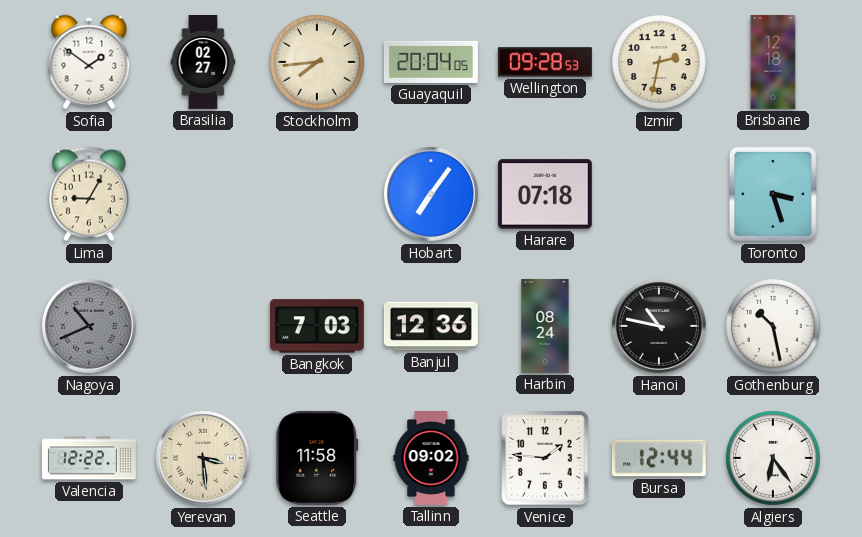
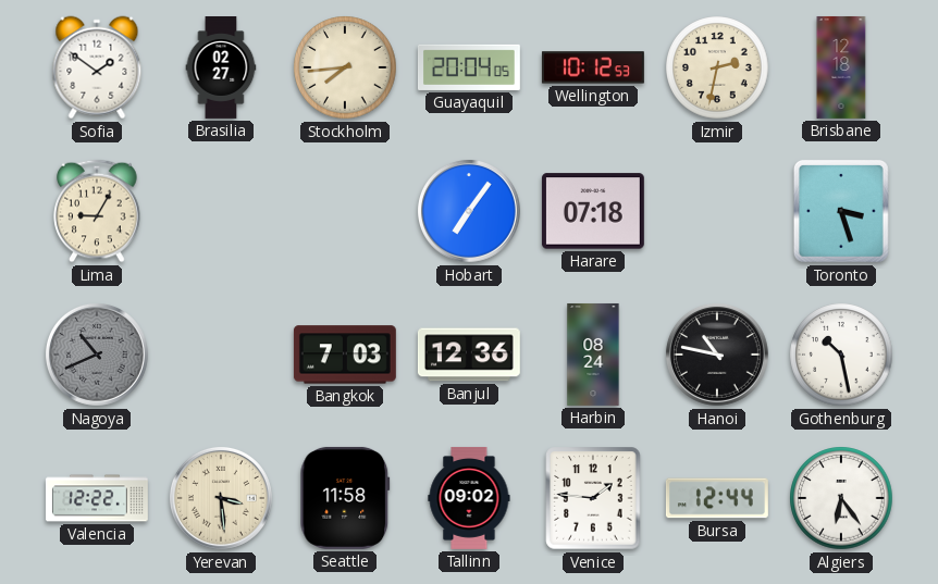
Wellington: 09:28 -> 10:12
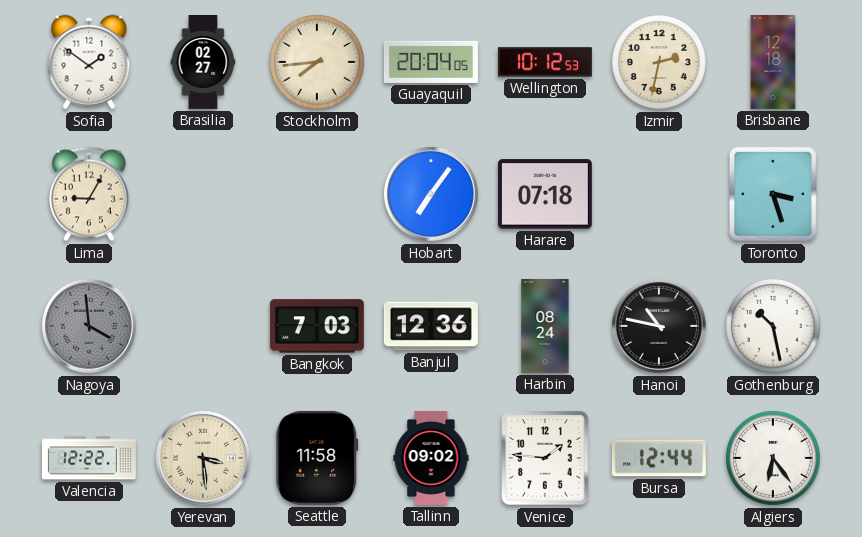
Nagoya: 10:41 -> 3:59
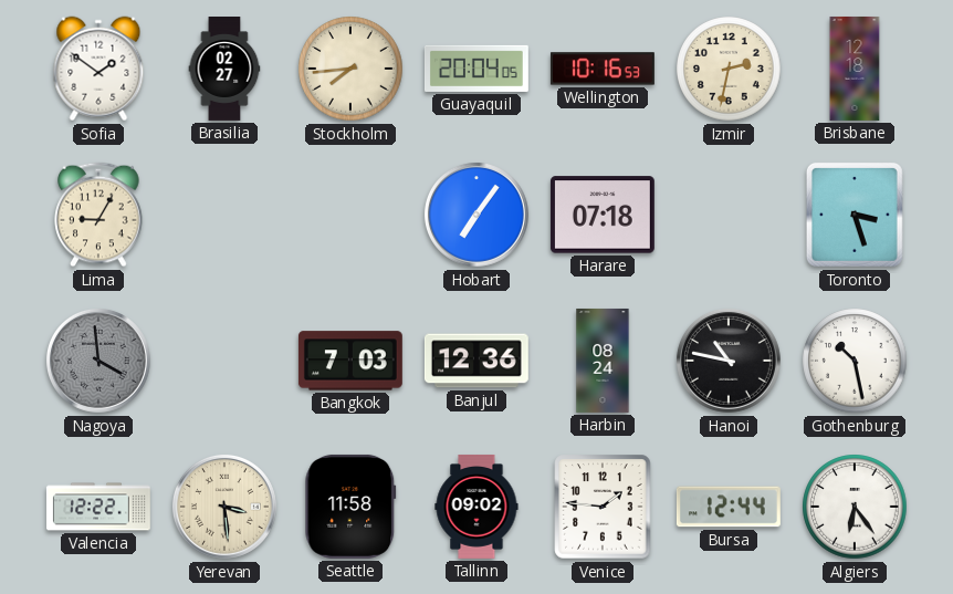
Wellington: 10:12 -> 10:16
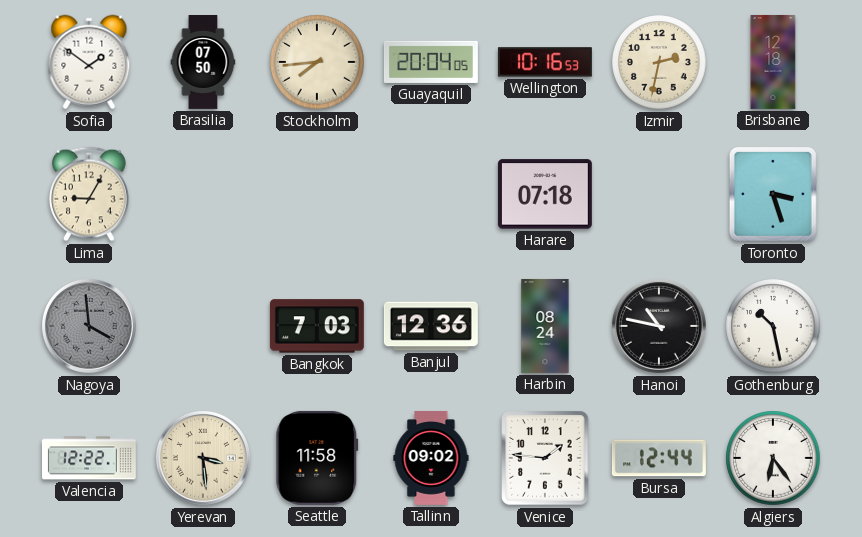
Brasilia: 02:27 -> 07:50
Hobart: 7:06 -> none
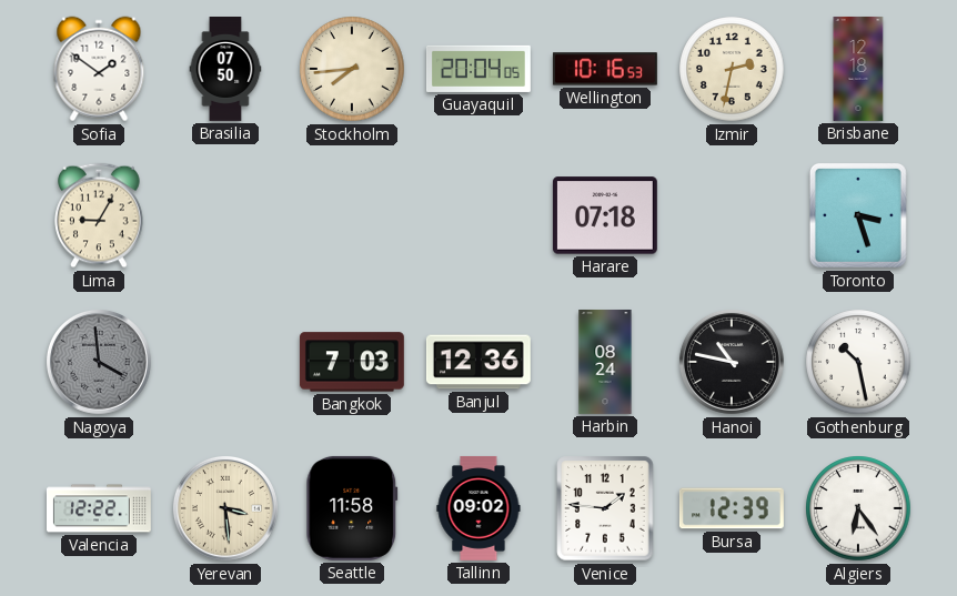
Bursa: 12:44 -> 12:39
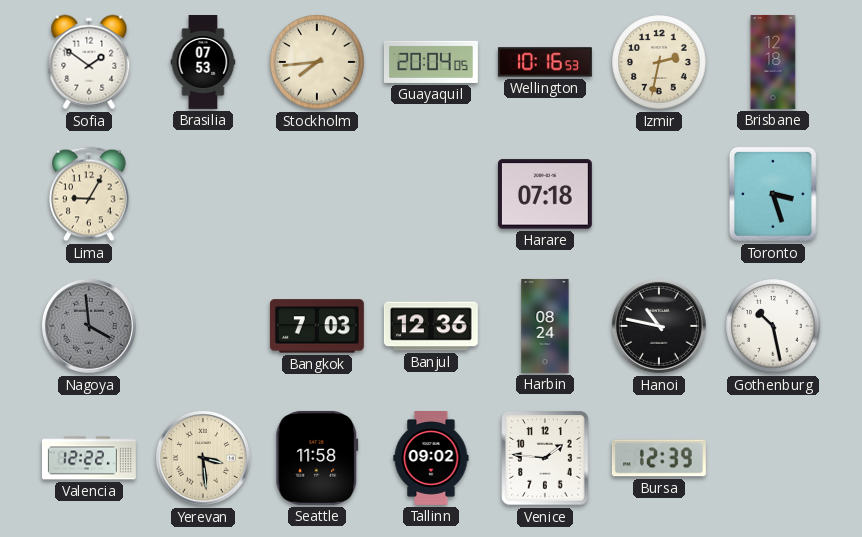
Brasilia: 07:50 -> 07:53
Algiers: 6:24 -> none
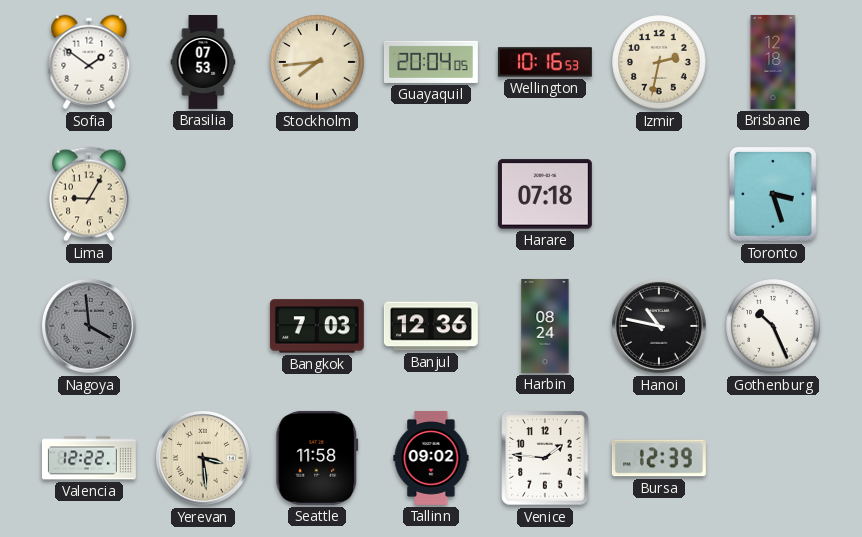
Gothenburg: 10:28 -> 10:26
